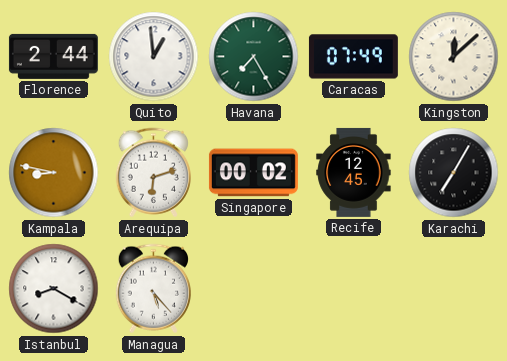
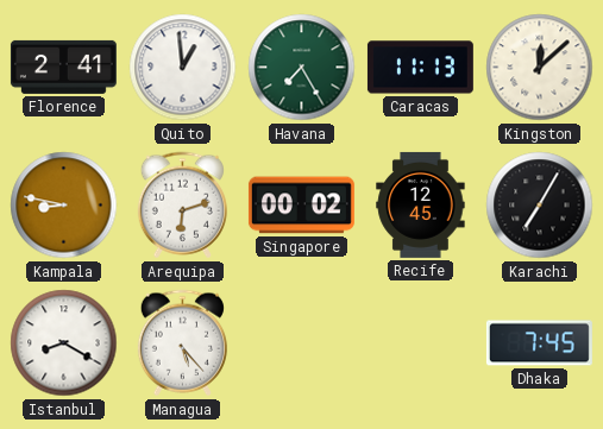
Florence: 2:44 -> 2:41
Caracas: 07:49 -> 11:13
Dhaka: none -> 7:45
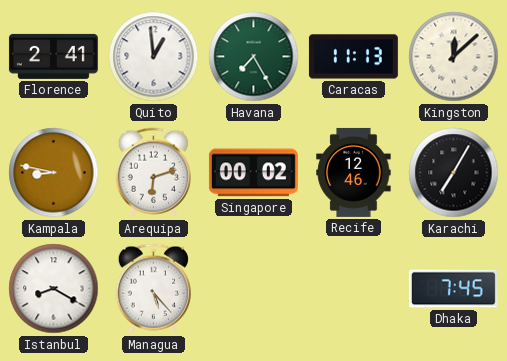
Recife: 12:45 -> 12:46
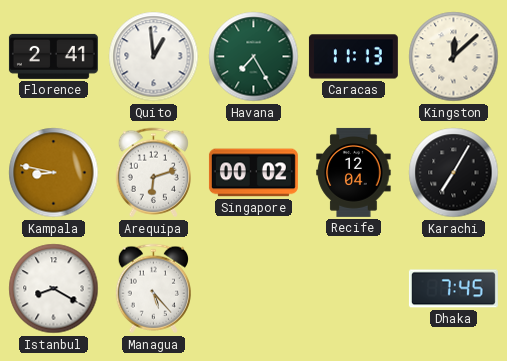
Recife: 12:46 -> 12:04
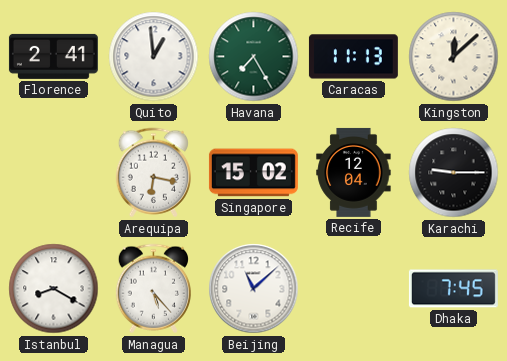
Kampala: 8:47 -> none
Arequipa: 6:12 -> 6:17
Singapore: 00:02 -> 15:02
Karachi: 7:05 -> 9:15
Beijing: none -> 11:08
